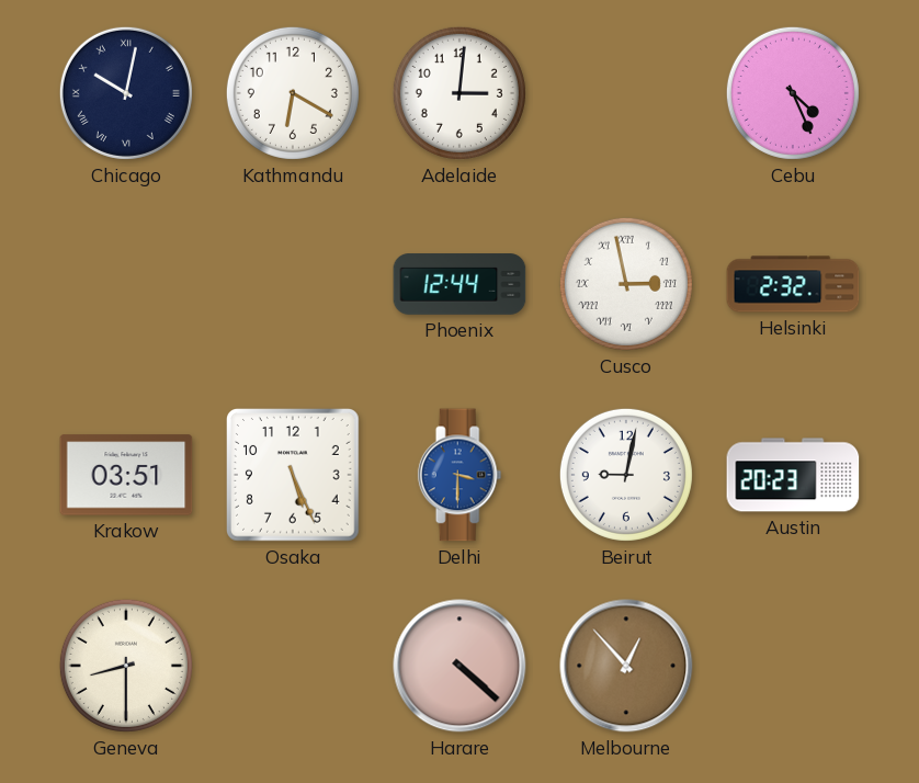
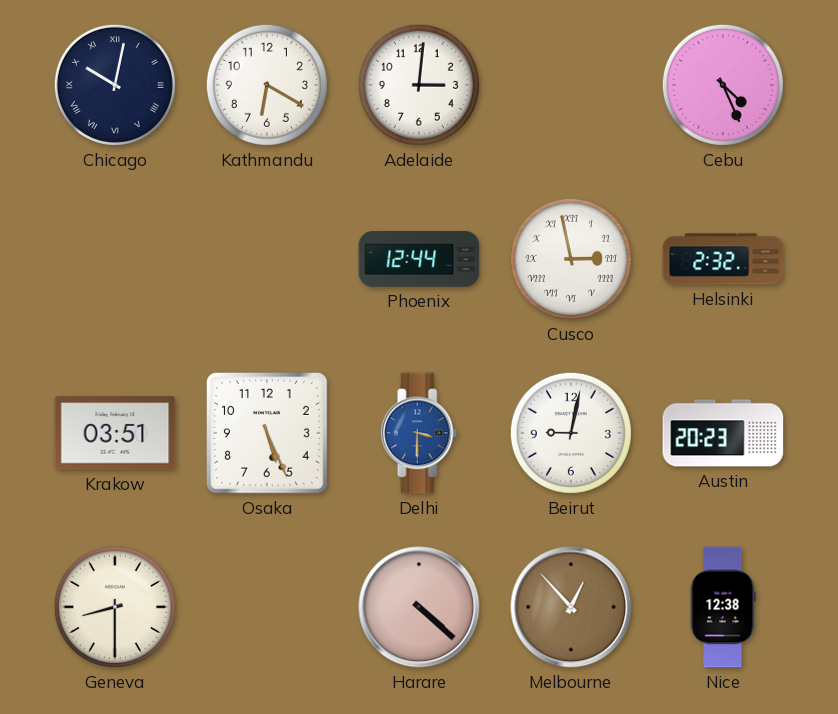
Nice: none -> 12:38
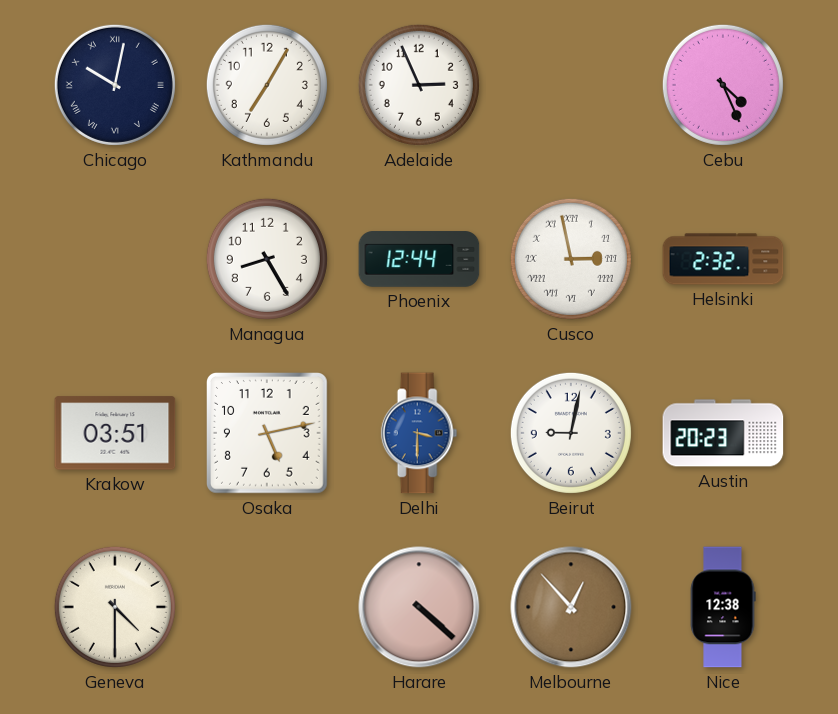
Kathmandu: 6:20 -> 7:05
Adelaide: 3:01 -> 2:56
Managua: none -> 8:25
Osaka: 5:26 -> 5:13
Geneva: 8:30 -> 4:30
